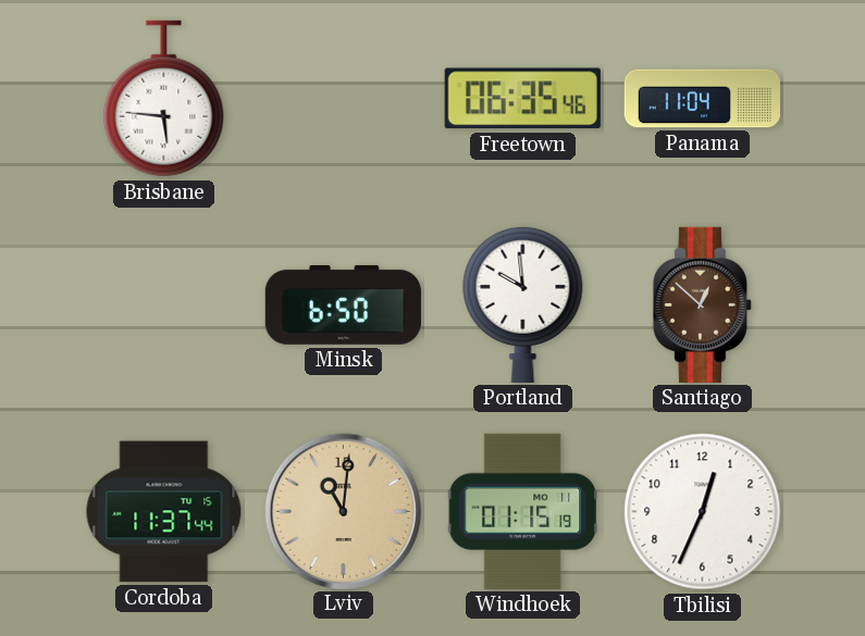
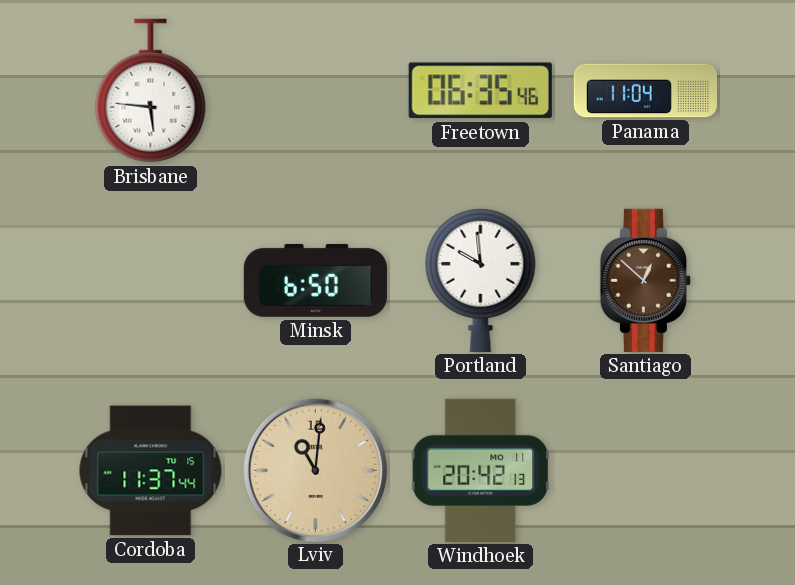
Windhoek: 01:15 -> 20:42
Tbilisi: 12:34 -> none
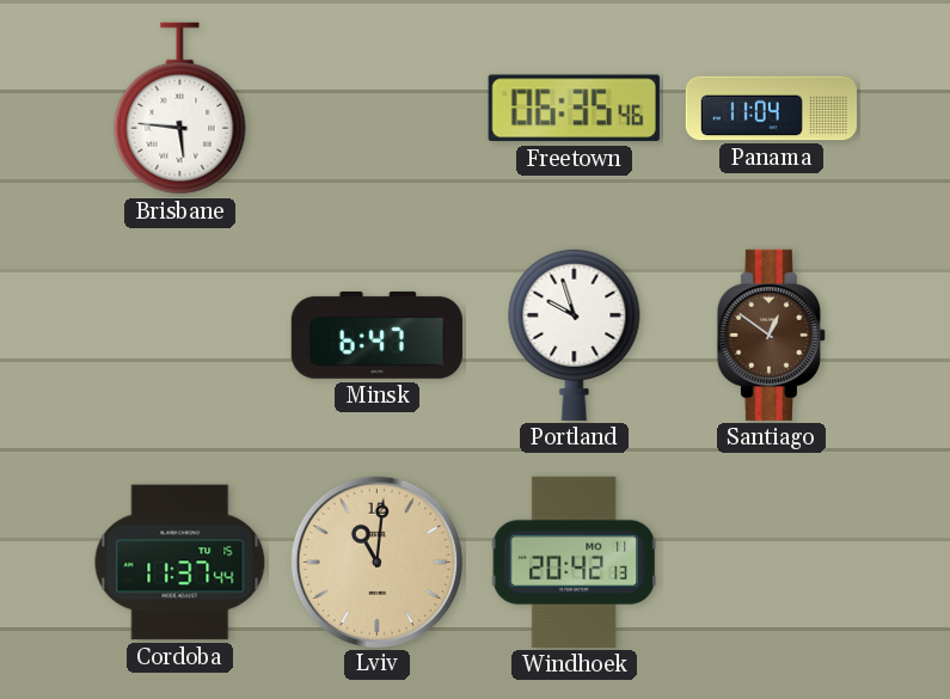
Minsk: 6:50 -> 6:47
Portland: 9:59 -> 9:57
Santiago: 12:52 -> 12:51
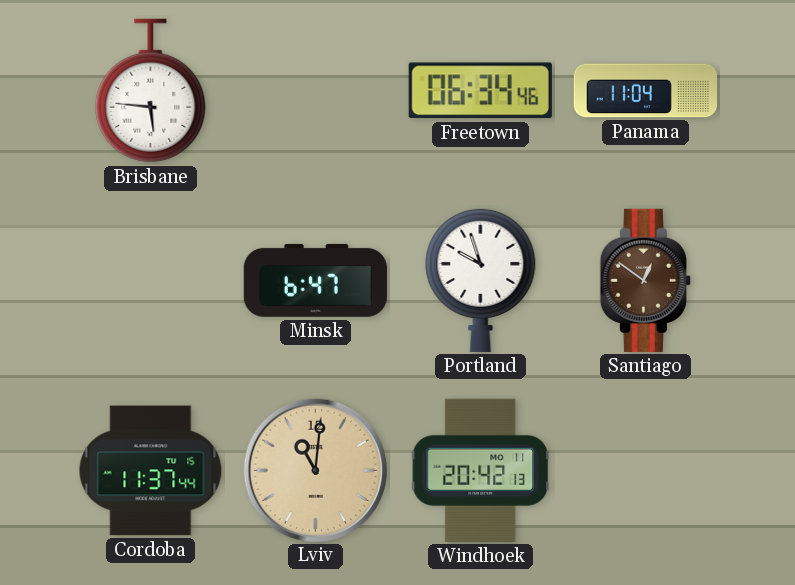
Freetown: 06:35 -> 06:34
